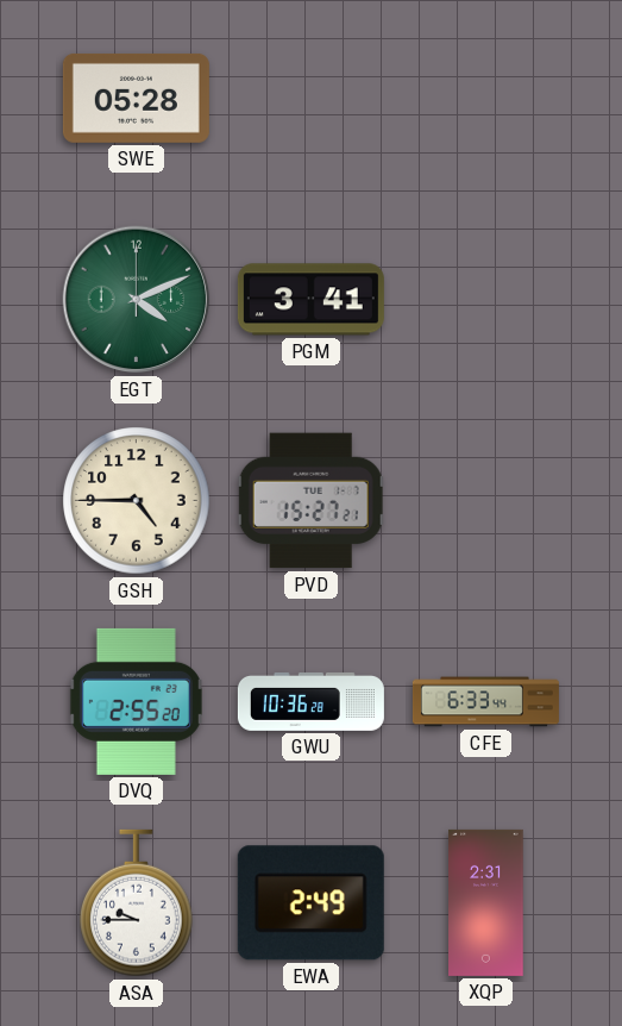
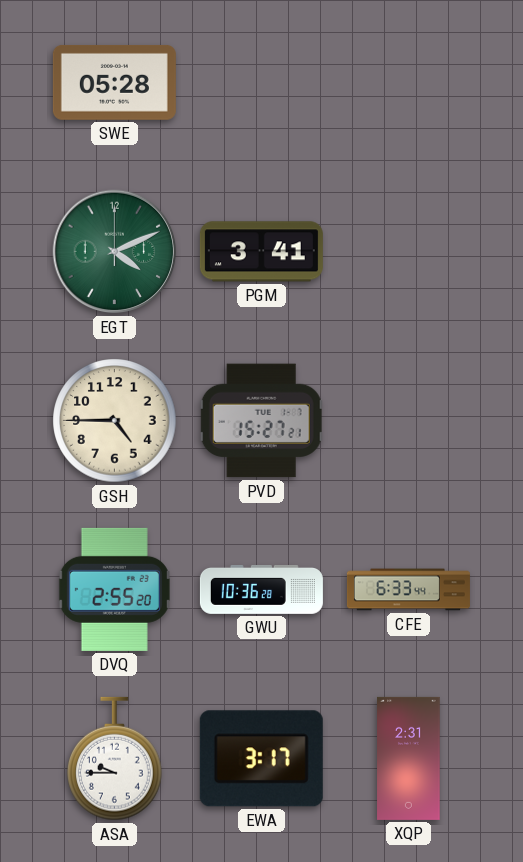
EWA: 2:49 -> 3:17
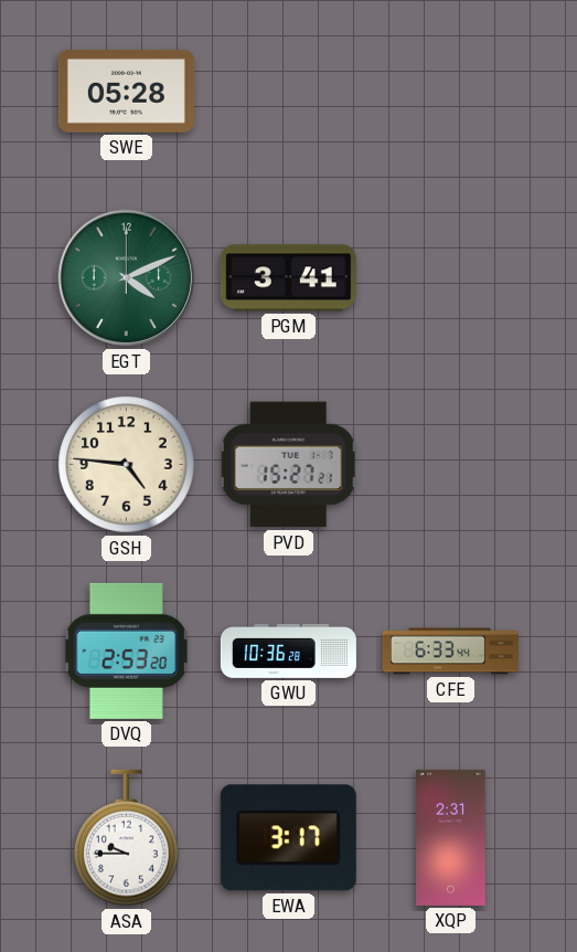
GSH: 4:45 -> 4:46
DVQ: 2:55 -> 2:53
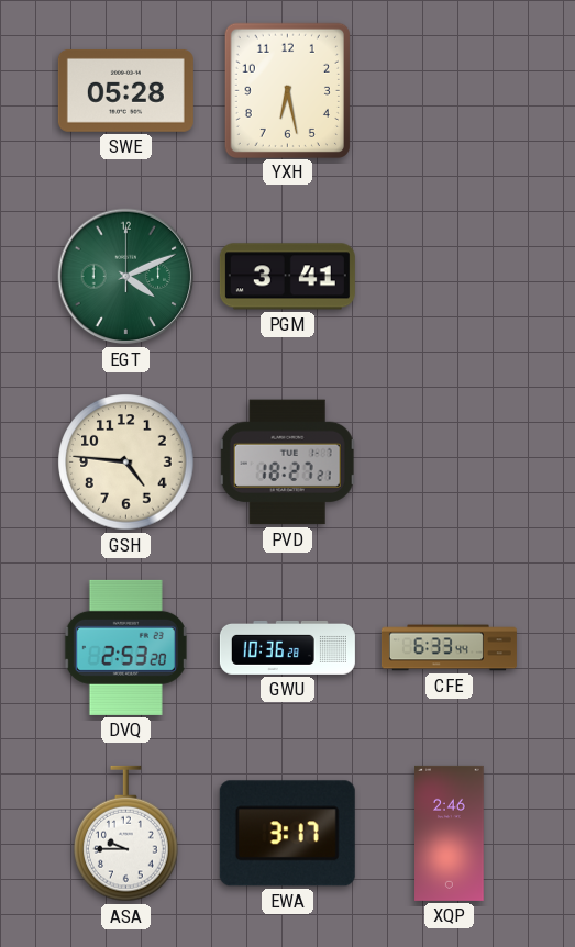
YXH: none -> 6:28
PVD: 15:27 -> 18:27
XQP: 2:31 -> 2:46
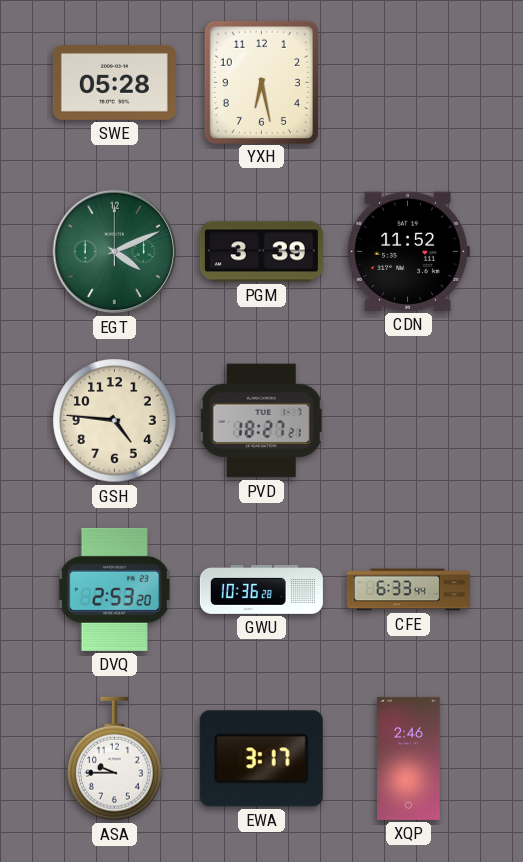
PGM: 3:41 -> 3:39
CDN: none -> 11:52
